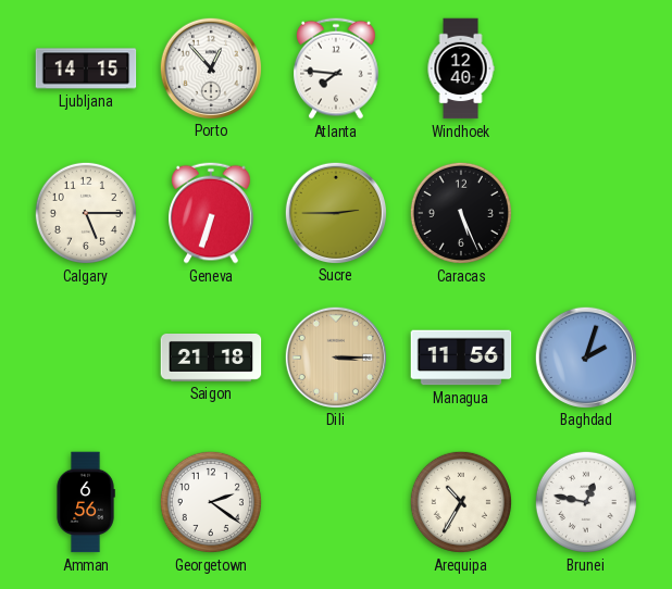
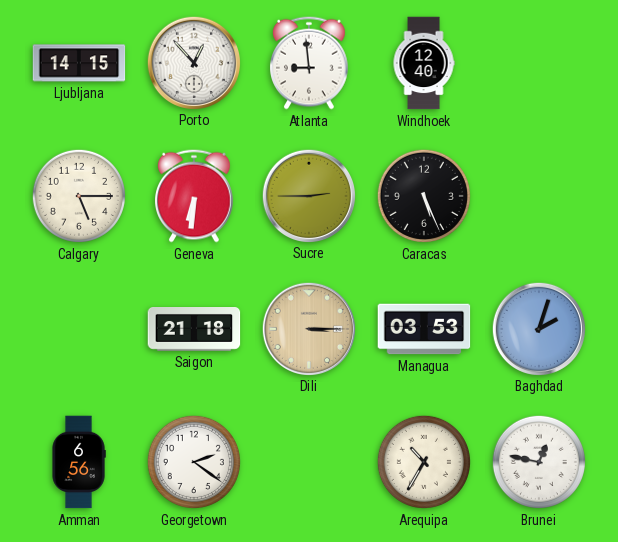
Atlanta: 7:46 -> 8:59
Geneva: 6:33 -> 6:31
Managua: 11:56 -> 03:53
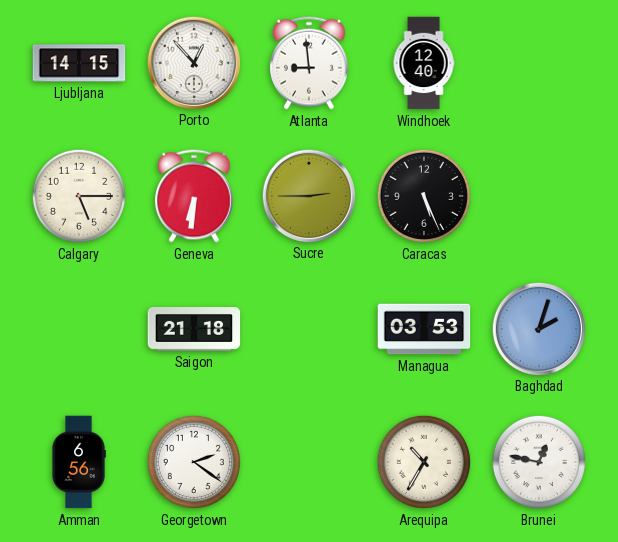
Dili: 3:15 -> none
